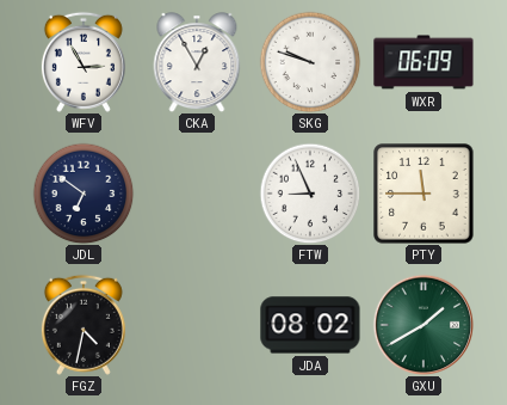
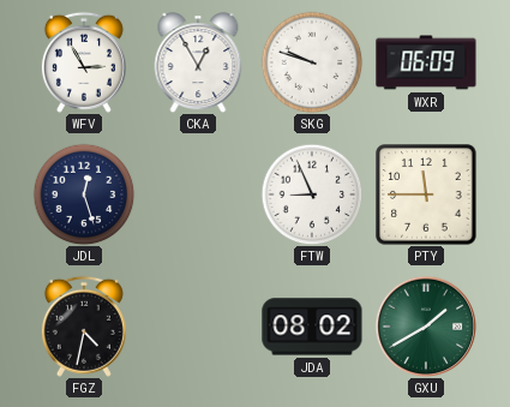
JDL: 6:51 -> 12:27
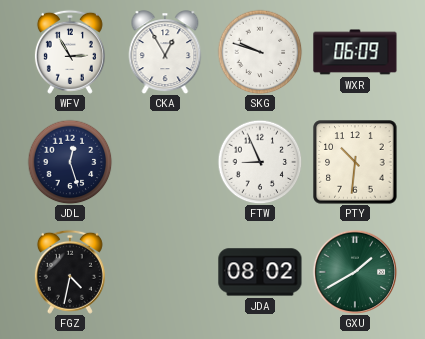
PTY: 11:45 -> 10:31
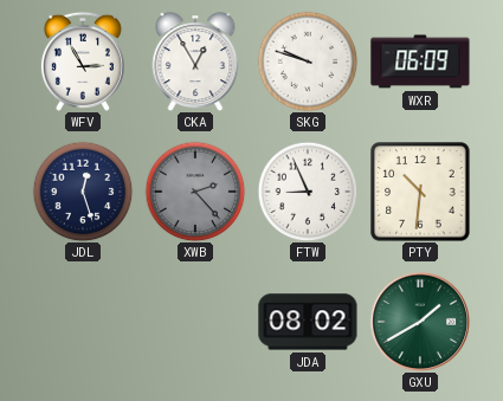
XWB: none -> 2:23
FGZ: 4:32 -> none
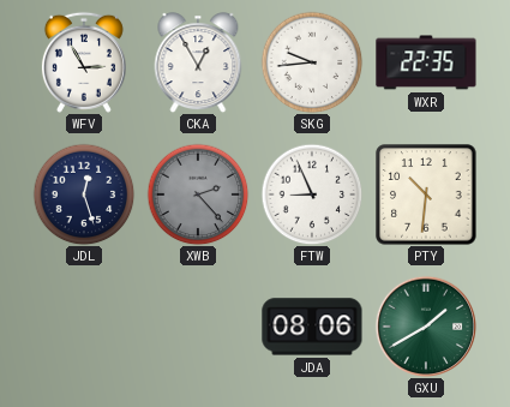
SKG: 9:48 -> 9:44
WXR: 06:09 -> 22:35
JDA: 08:02 -> 08:06
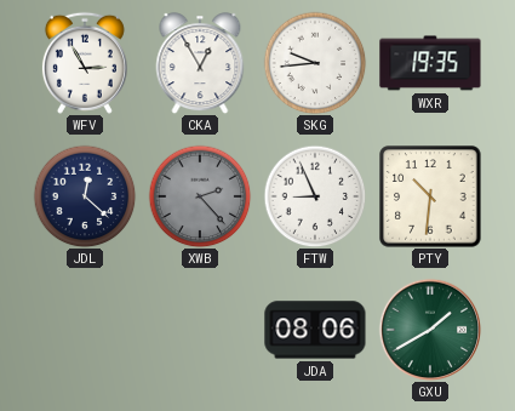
WXR: 22:35 -> 19:35
JDL: 12:27 -> 12:22
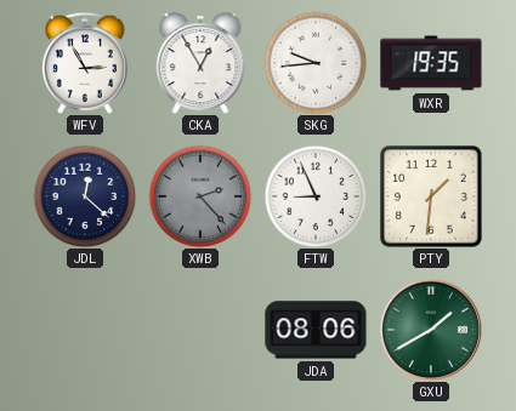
PTY: 10:31 -> 1:31
